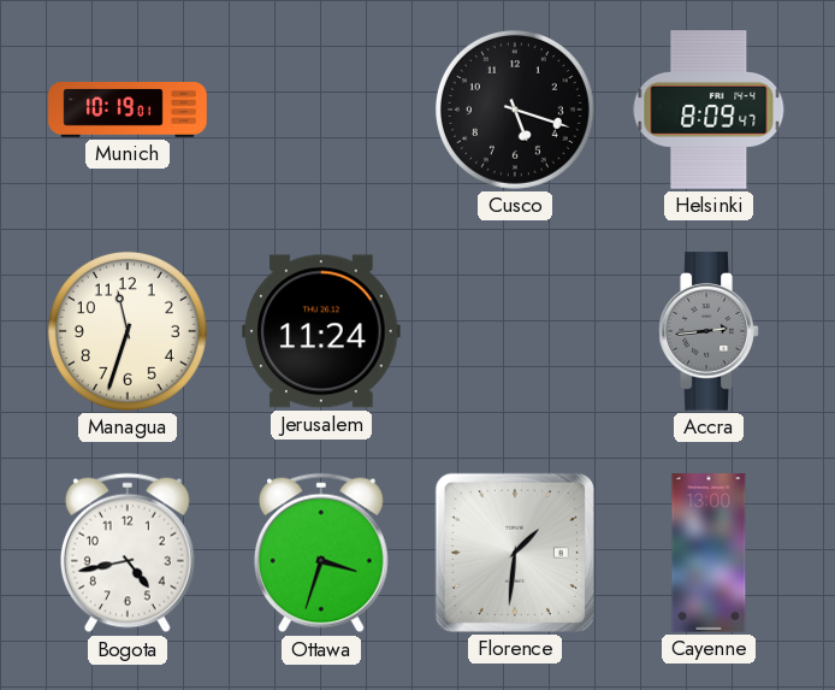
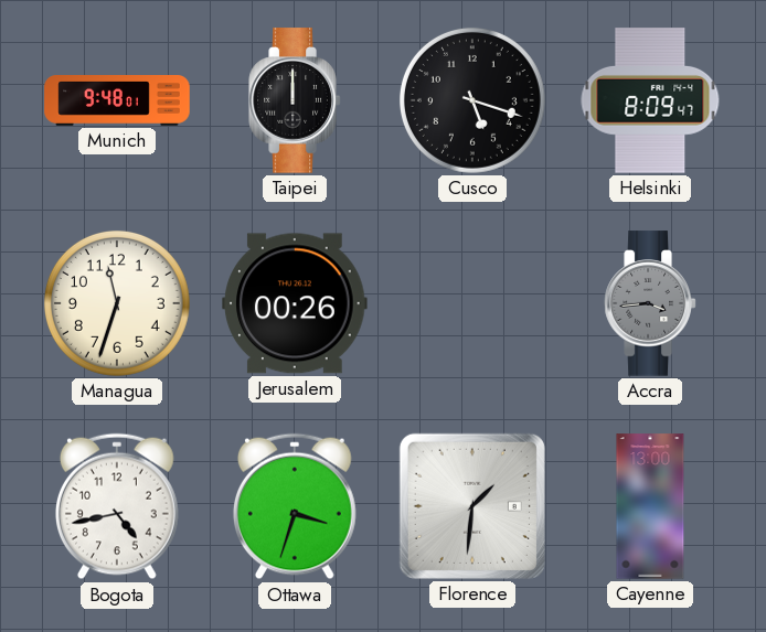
Munich: 10:19 -> 9:48
Taipei: none -> 12:00
Jerusalem: 11:24 -> 00:26
Accra: 2:44 -> 3:44
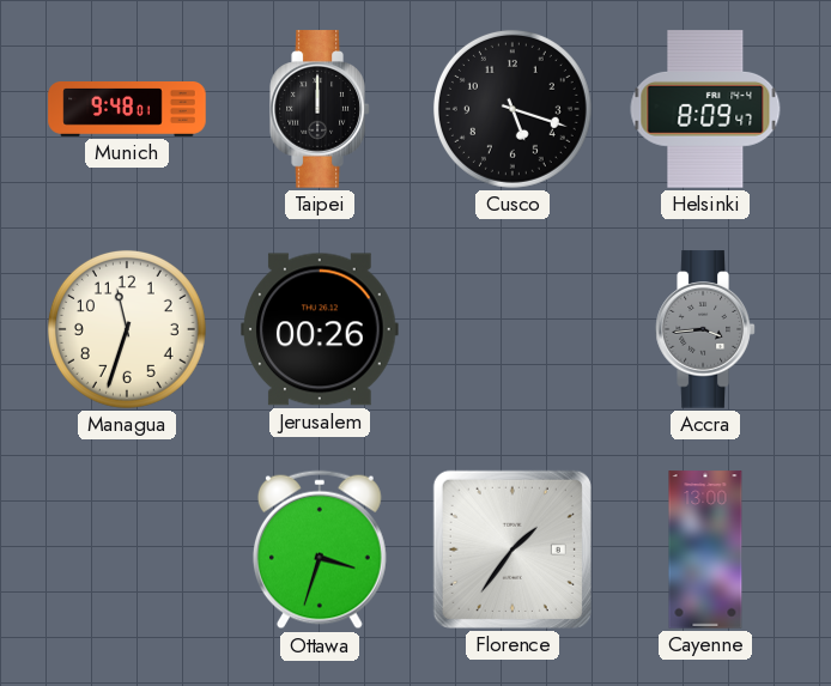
Bogota: 4:43 -> none
Florence: 1:31 -> 1:36
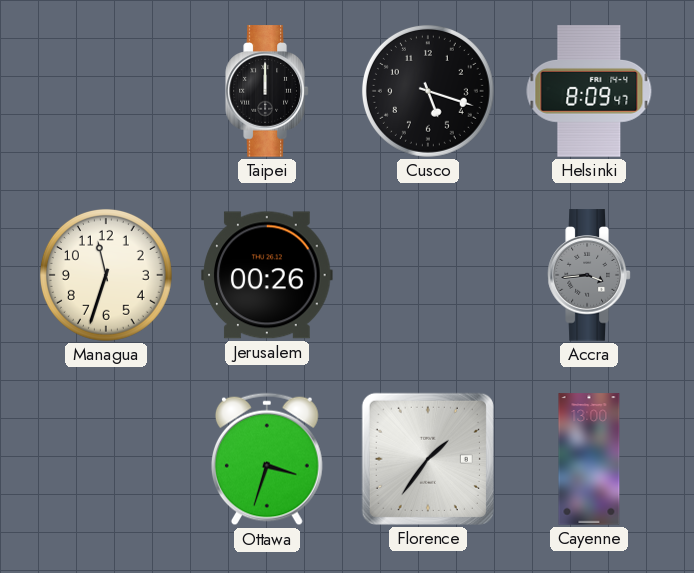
Munich: 9:48 -> none
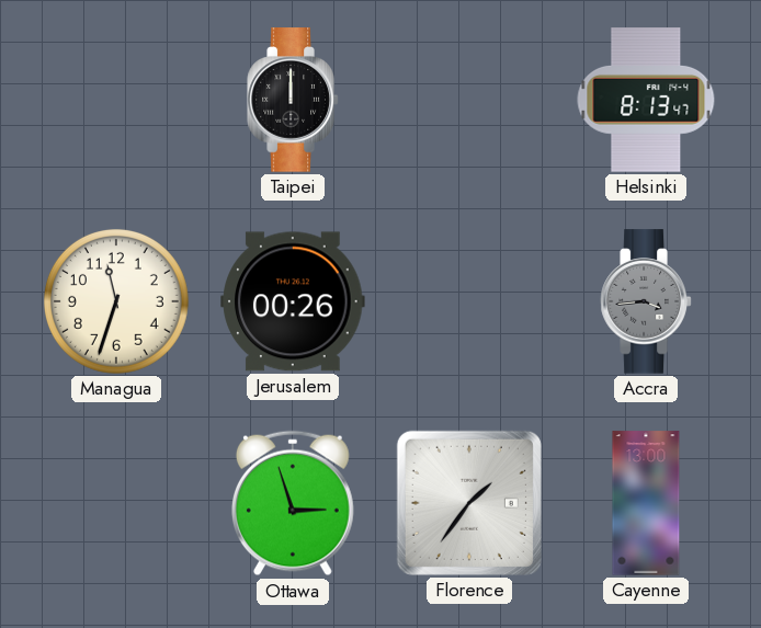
Cusco: 5:18 -> none
Helsinki: 8:09 -> 8:13
Ottawa: 3:33 -> 2:57
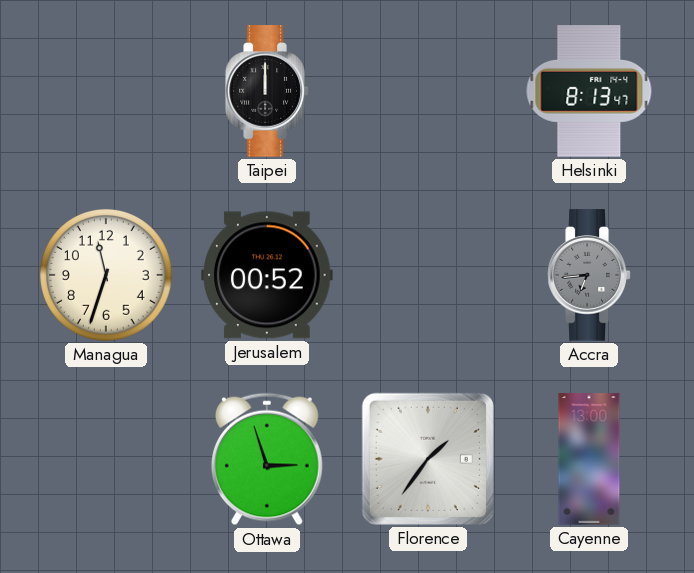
Jerusalem: 00:26 -> 00:52
Accra: 3:44 -> 6:44
